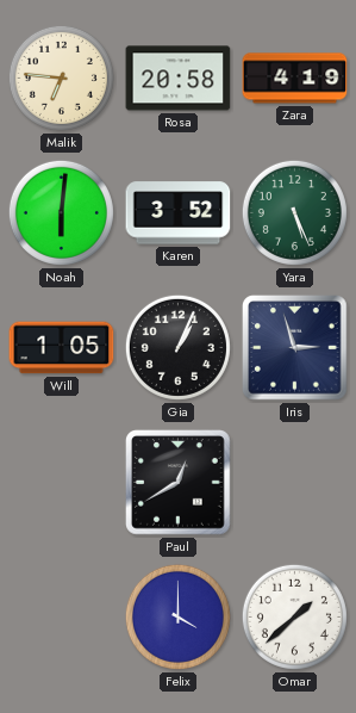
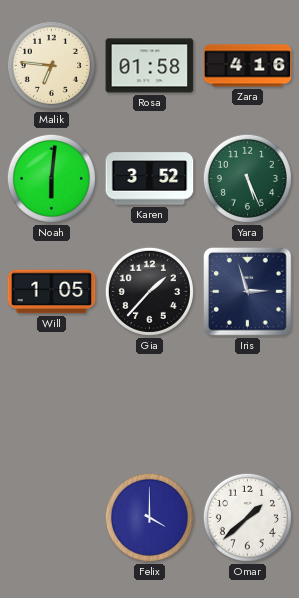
Rosa: 20:58 -> 01:58
Zara: 4:19 -> 4:16
Gia: 1:04 -> 1:37
Paul: 12:40 -> none
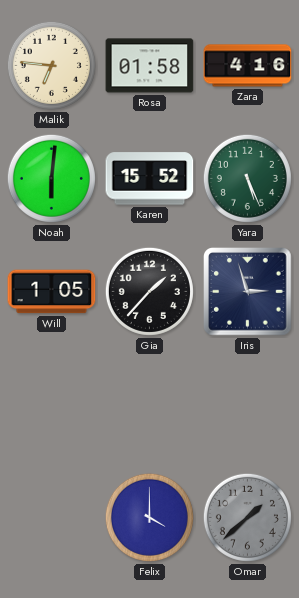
Karen: 3:52 -> 15:52
Omar dial: white -> grey
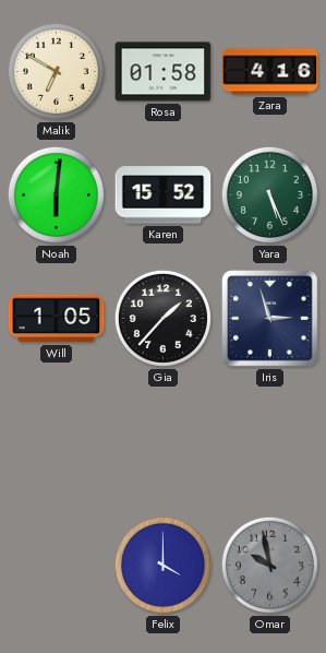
Malik: 6:46 -> 6:50
Omar: 1:38 -> 9:58
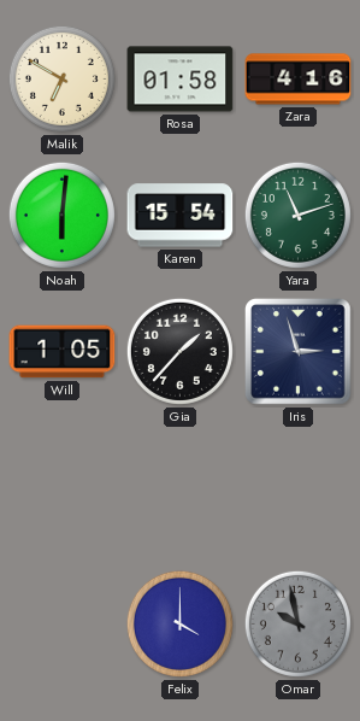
Karen: 15:52 -> 15:54
Yara: 5:26 -> 11:12
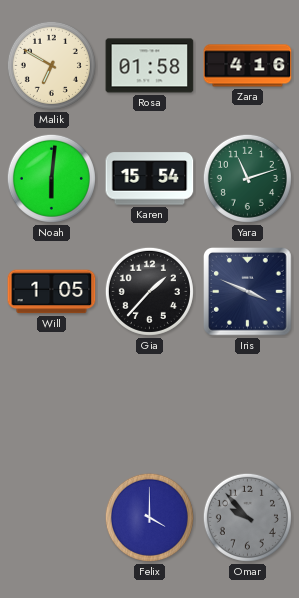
Iris: 2:57 -> 3:49
Omar: 9:58 -> 9:53
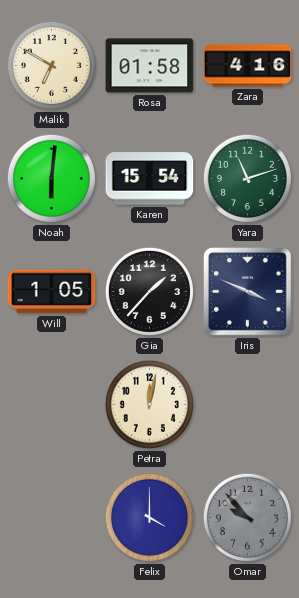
Petra: none -> 12:02
